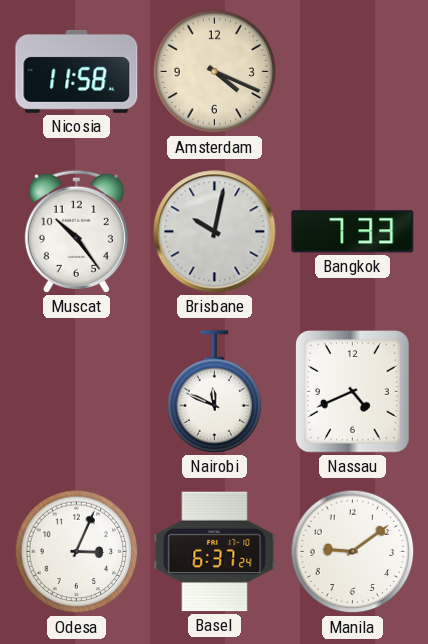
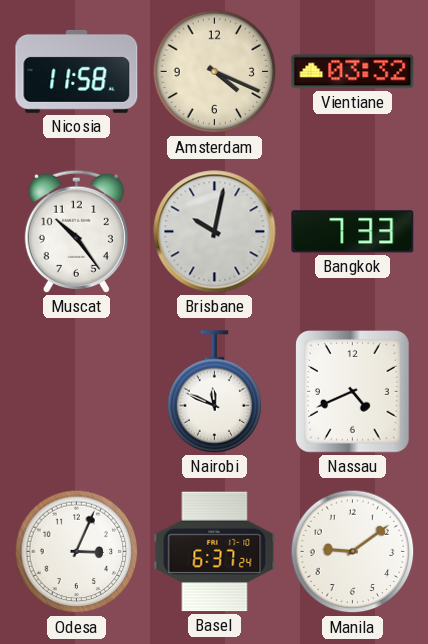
Vientiane: none -> 03:32
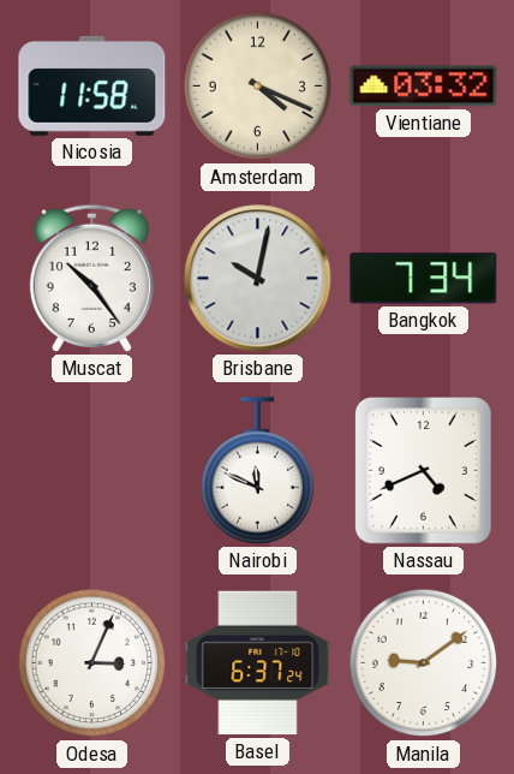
Bangkok: 7:33 -> 7:34
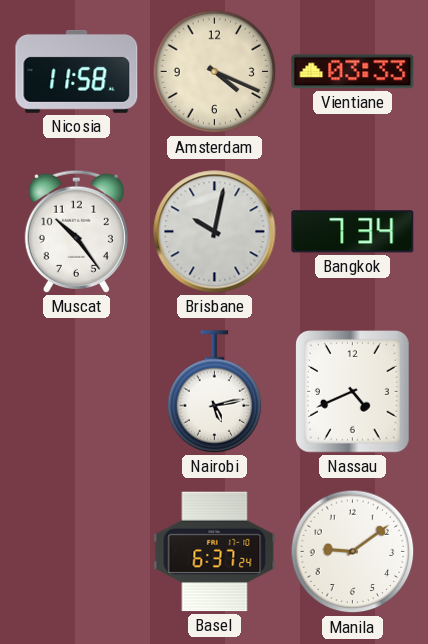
Vientiane: 03:32 -> 03:33
Nairobi: 11:49 -> 5:13
Odesa: 3:04 -> none
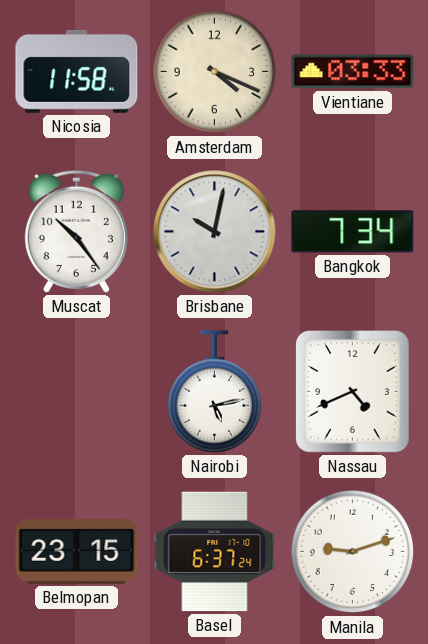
Belmopan: none -> 23:15
Manila: 9:09 -> 9:12
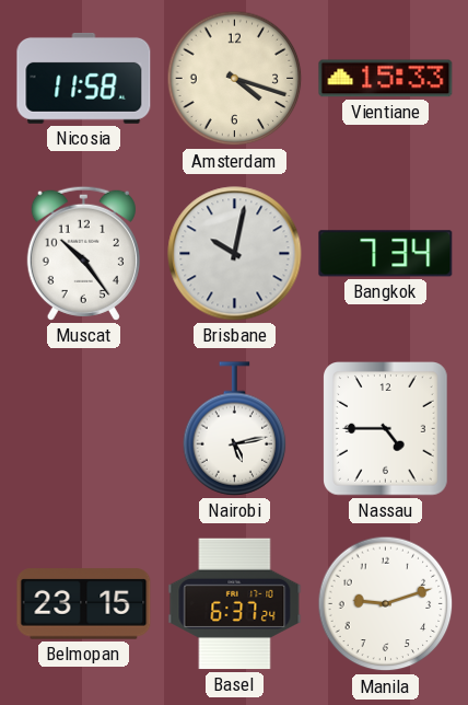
Amsterdam: 4:19 -> 4:18
Vientiane: 03:33 -> 15:33
Nassau: 4:41 -> 4:45
